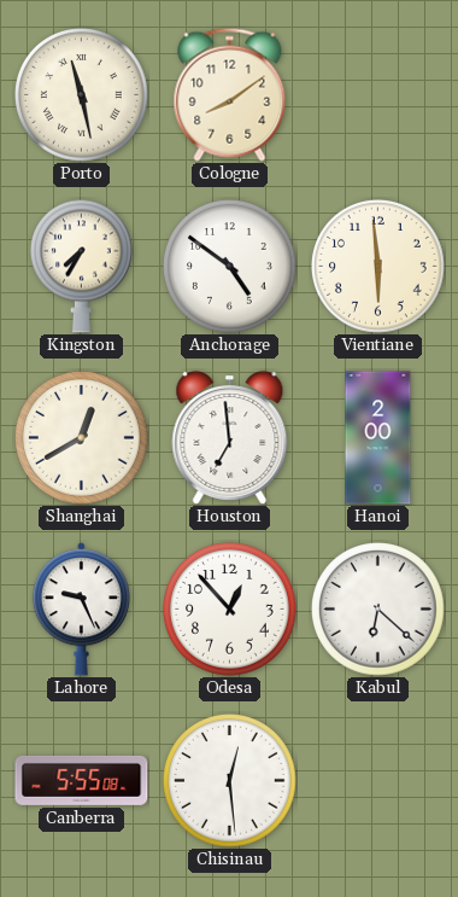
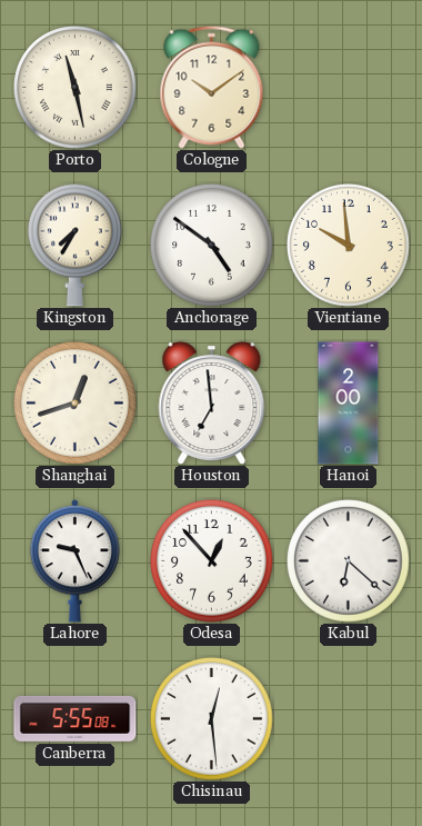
Cologne: 8:09 -> 10:09
Vientiane: 5:59 -> 9:59
Shanghai: 12:40 -> 12:42
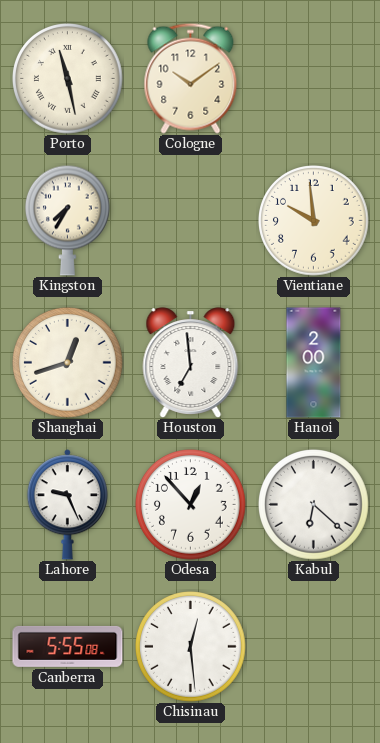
Anchorage: 4:51 -> none
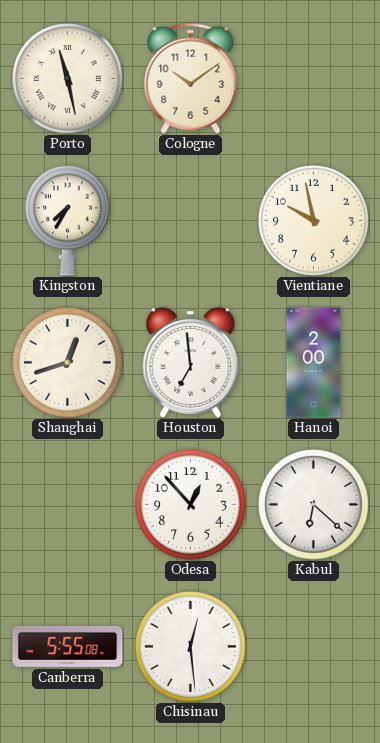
Vientiane: 9:59 -> 9:58
Lahore: 9:26 -> none
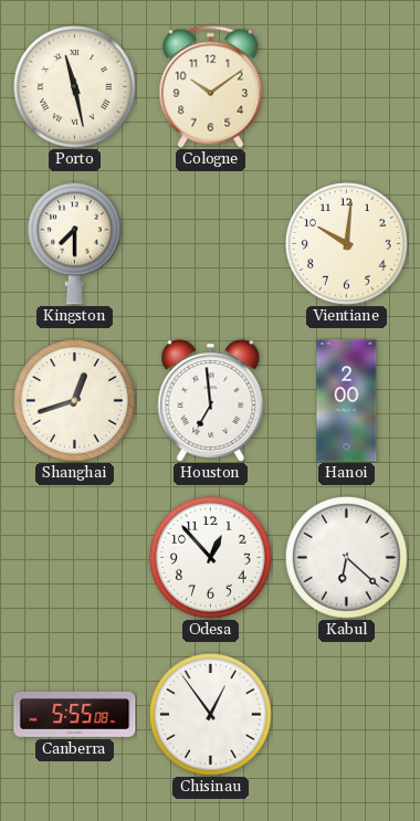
Kingston: 7:35 -> 7:30
Vientiane: 9:58 -> 10:01
Chisinau: 12:29 -> 12:54
